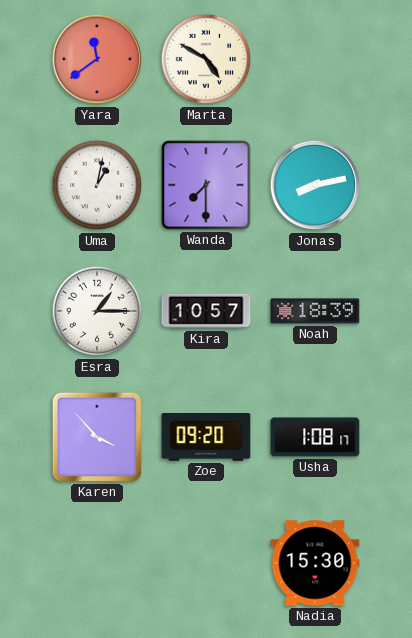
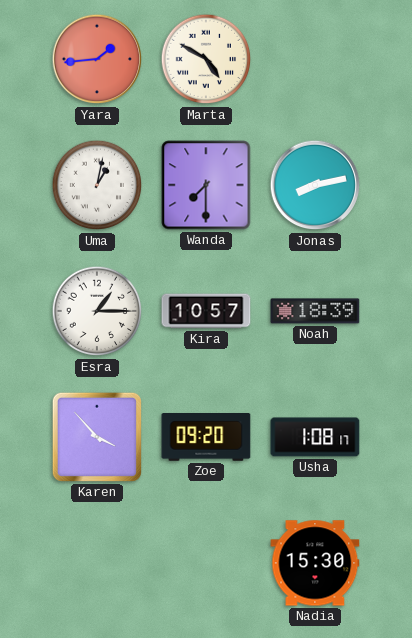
Yara: 11:39 -> 1:44
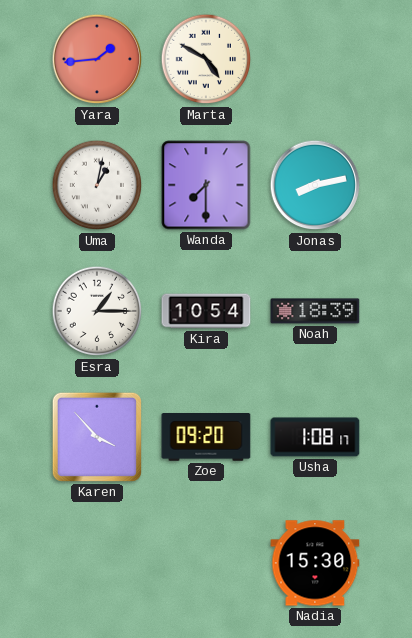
Kira: 10:57 -> 10:54
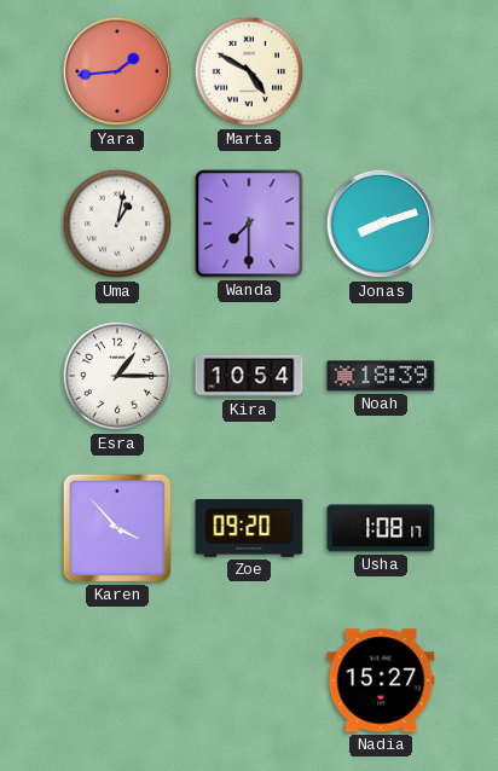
Jonas: 8:13 -> 8:12
Nadia: 15:30 -> 15:27
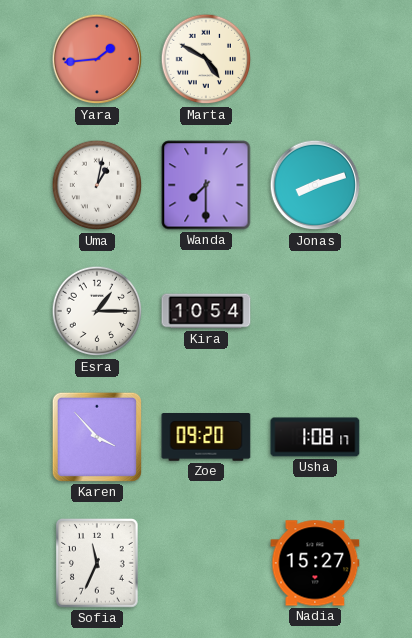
Noah: 18:39 -> none
Sofia: none -> 11:34
